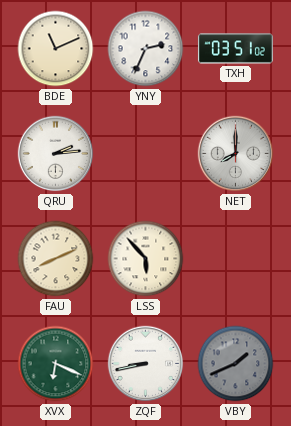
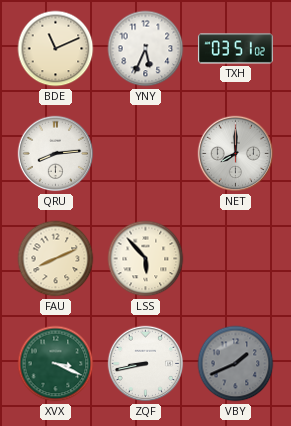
YNY: 2:34 -> 5:34
QRU: 2:14 -> 8:14
XVX: 6:19 -> 3:19
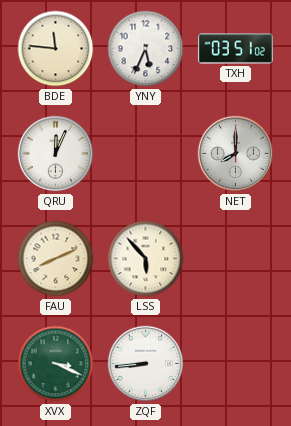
BDE: 11:11 -> 11:46
QRU: 8:14 -> 12:04
ZQF: 8:43 -> 8:44
VBY: 1:41 -> none
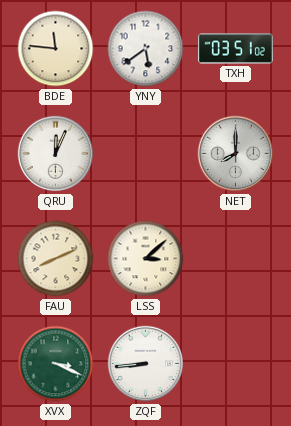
YNY: 5:34 -> 5:39
LSS: 5:53 -> 3:08
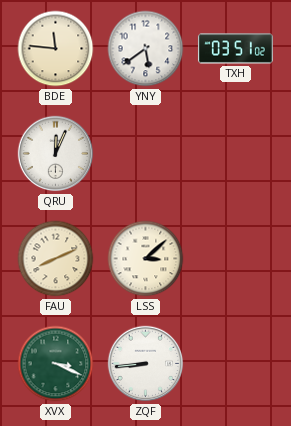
NET: 8:00 -> none
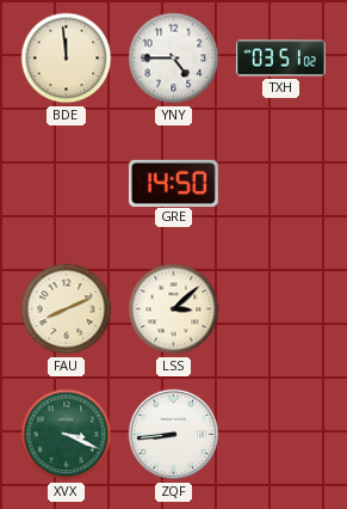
BDE: 11:46 -> 11:59
YNY: 5:39 -> 4:45
QRU: 12:04 -> none
GRE: none -> 14:50
